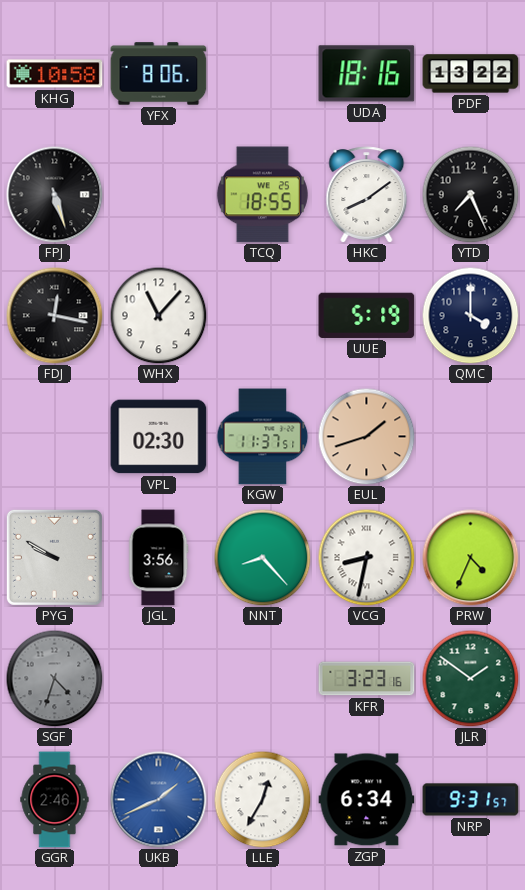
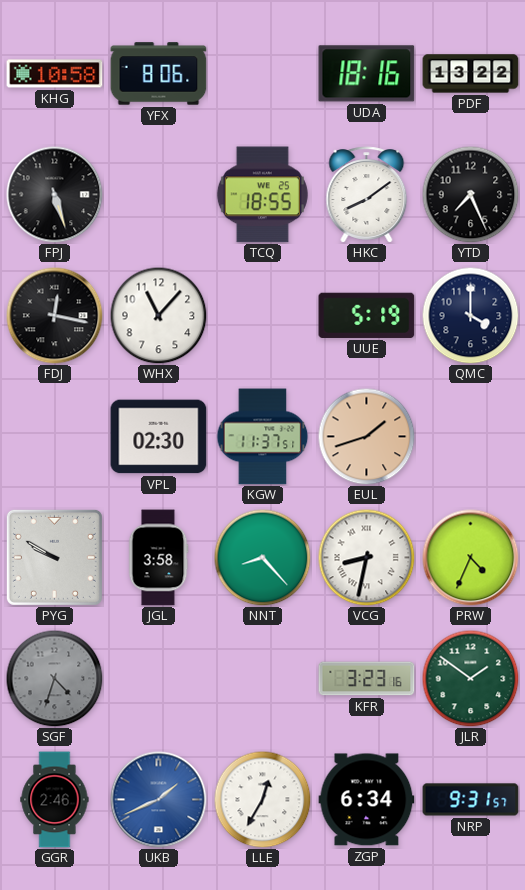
JGL: 3:56 -> 3:58
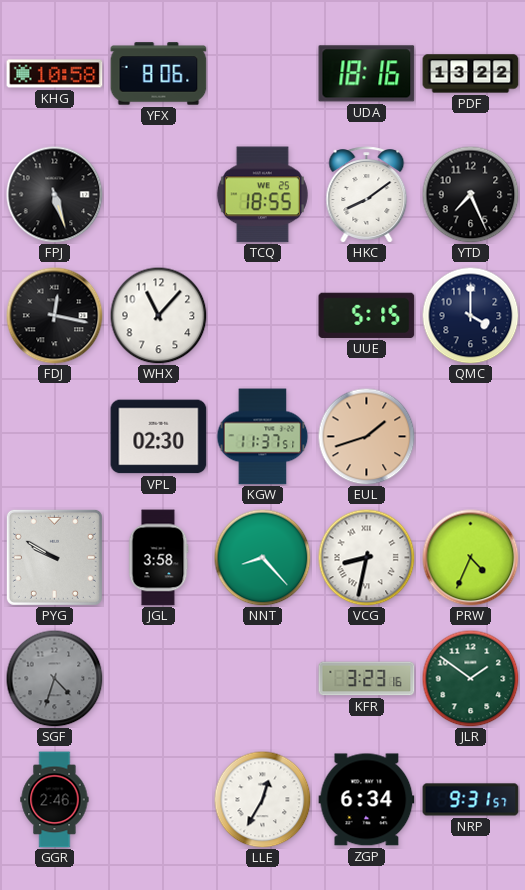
UUE: 5:19 -> 5:15
UKB: 1:41 -> none
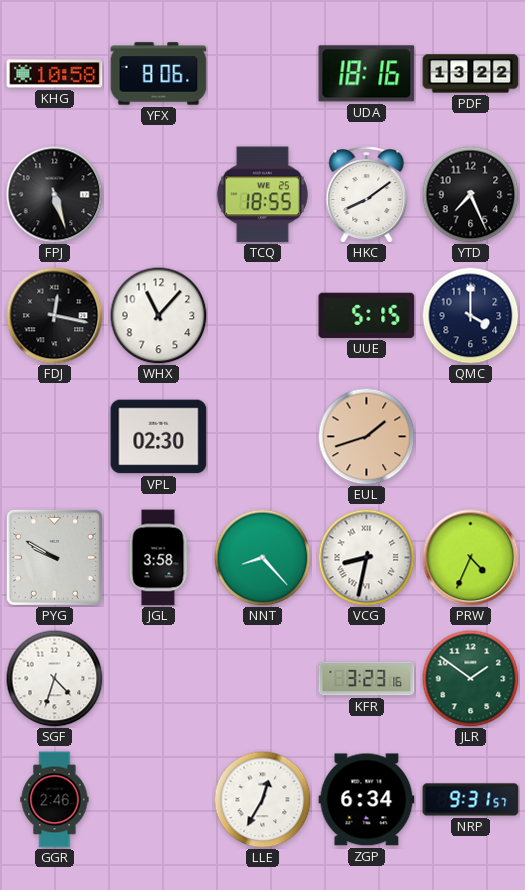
KGW: 11:37 -> none
SGF dial: grey -> white
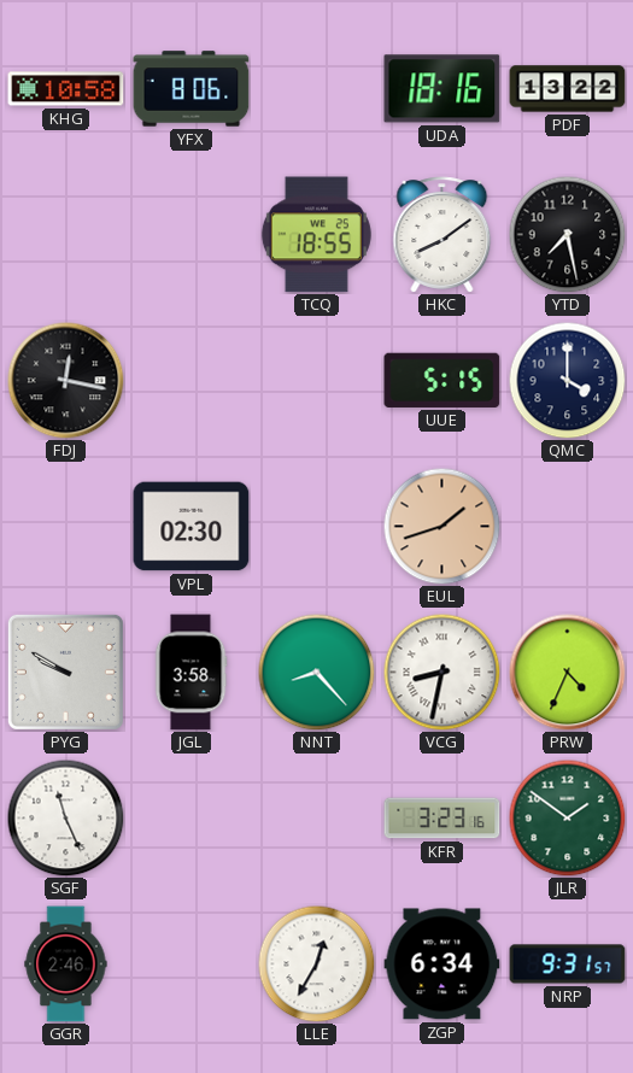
FPJ: 5:27 -> none
YTD: 7:26 -> 7:28
WHX: 11:07 -> none
SGF: 4:33 -> 11:26
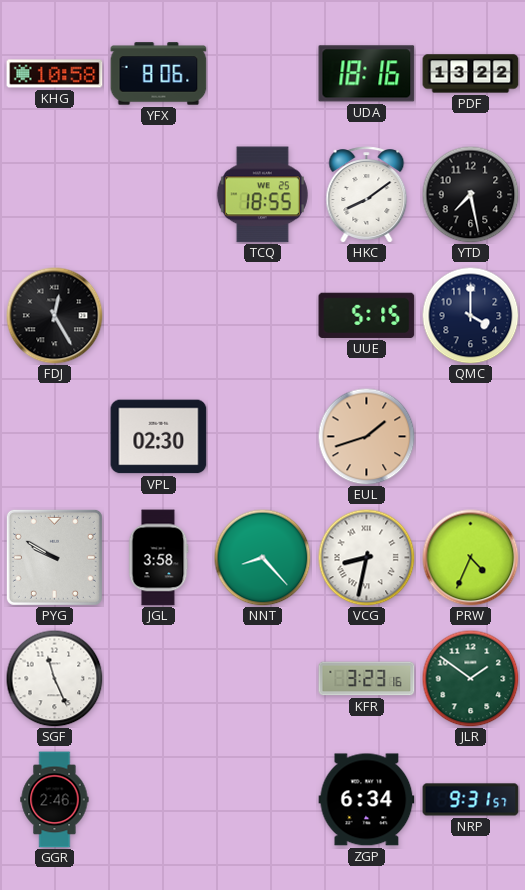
FDJ: 12:17 -> 12:25
LLE: 12:35 -> none
